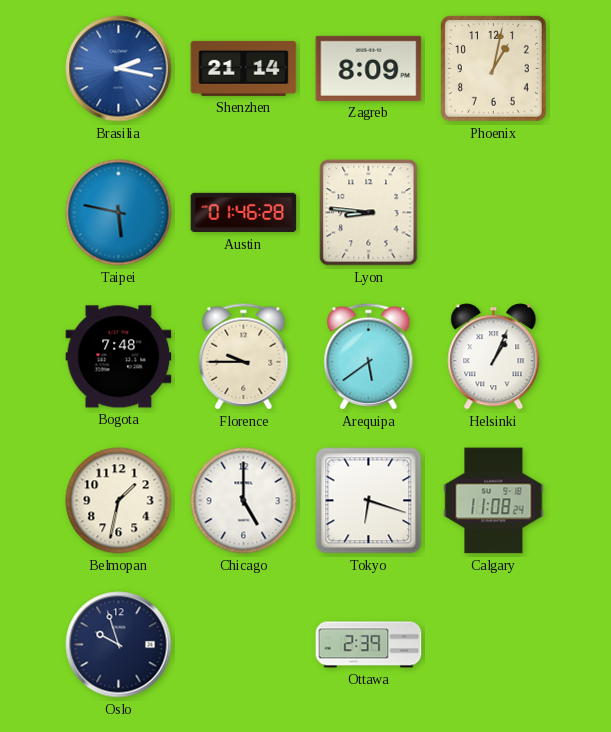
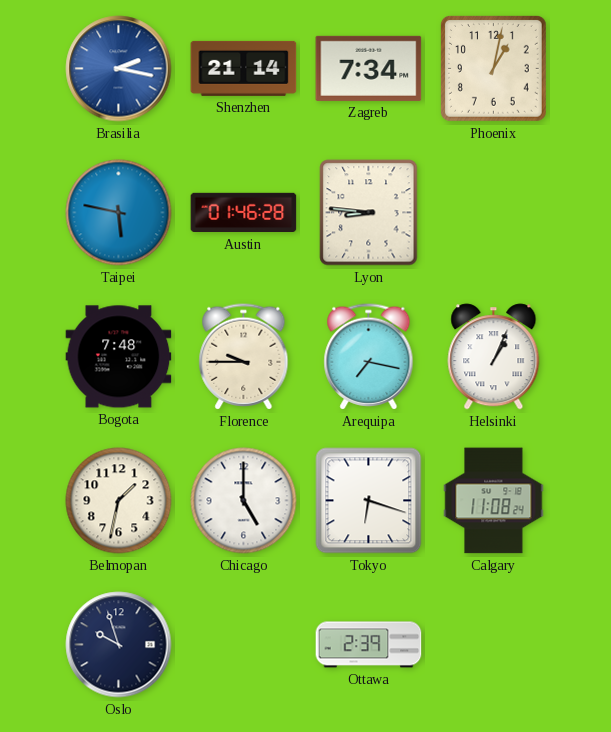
Zagreb: 8:09 -> 7:34
Arequipa: 5:39 -> 7:17
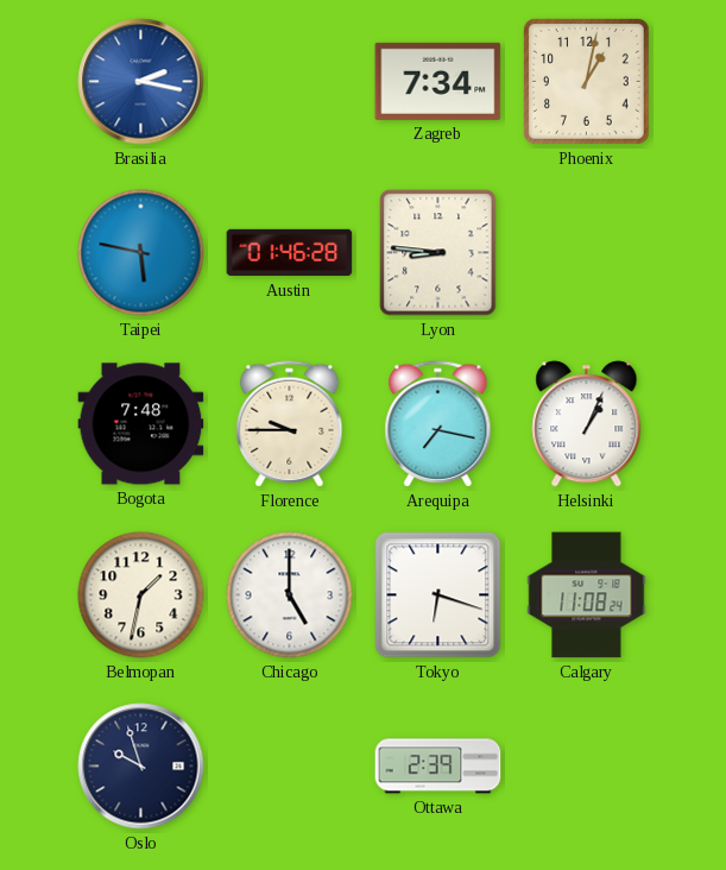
Shenzhen: 21:14 -> none
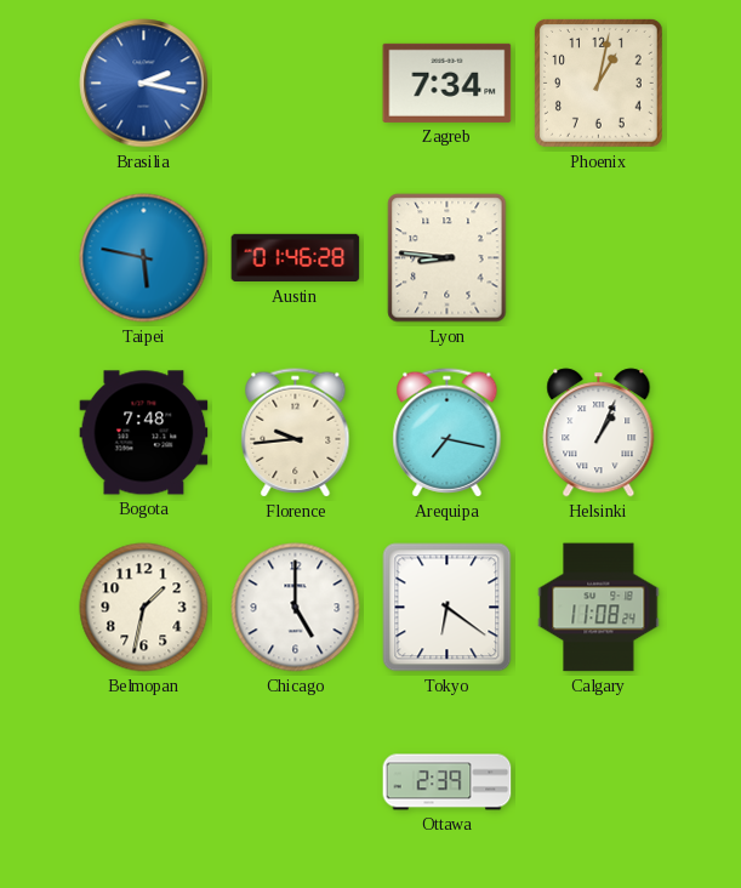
Florence: 9:45 -> 9:44
Tokyo: 6:18 -> 6:21
Oslo: 9:57 -> none
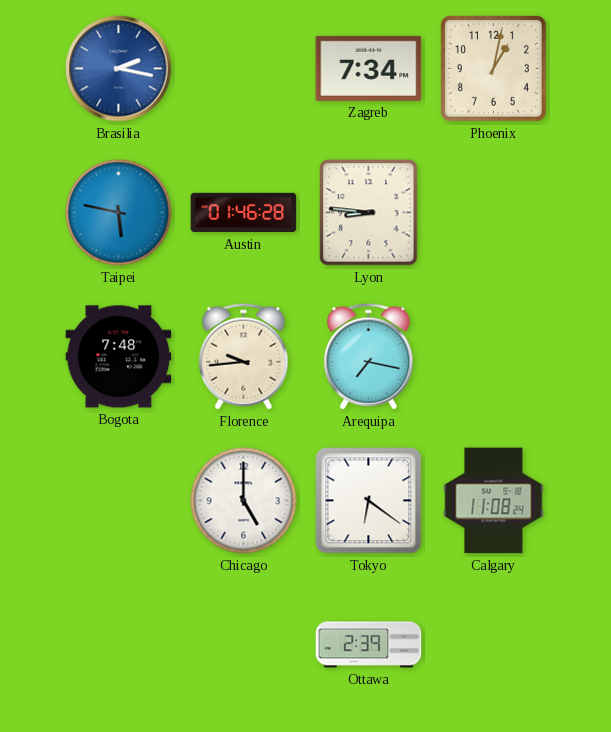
Helsinki: 1:04 -> none
Belmopan: 1:32 -> none
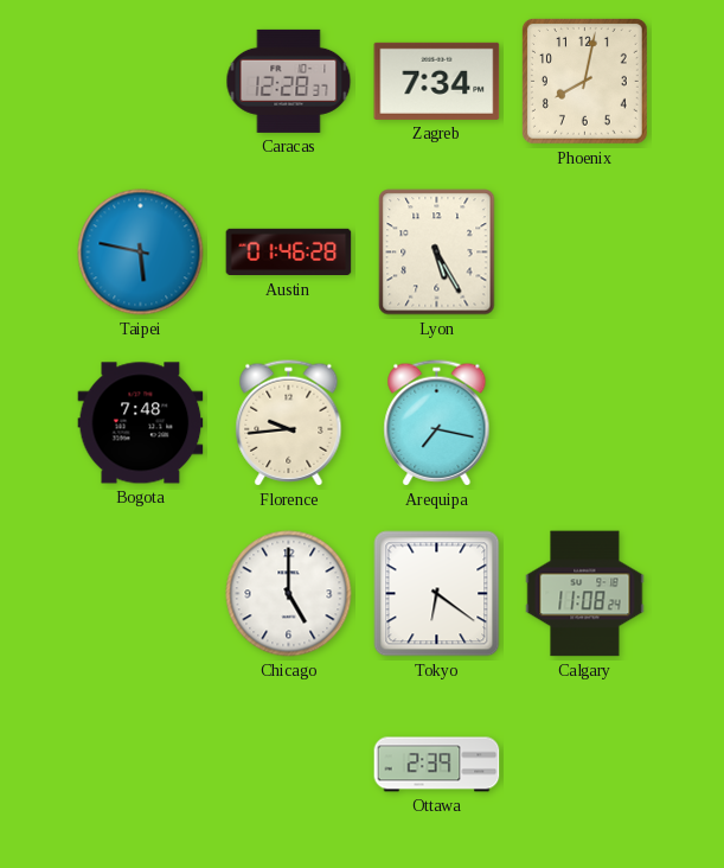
Brasilia: 2:17 -> none
Caracas: none -> 12:28
Phoenix: 1:02 -> 8:02
Lyon: 8:46 -> 5:25
